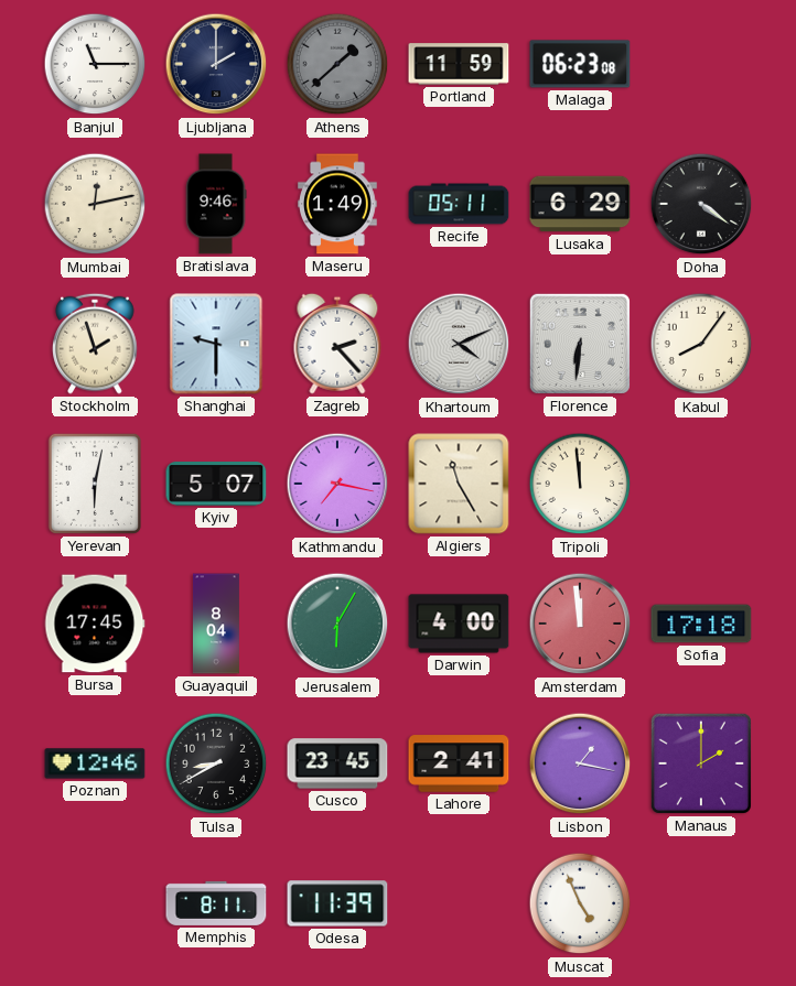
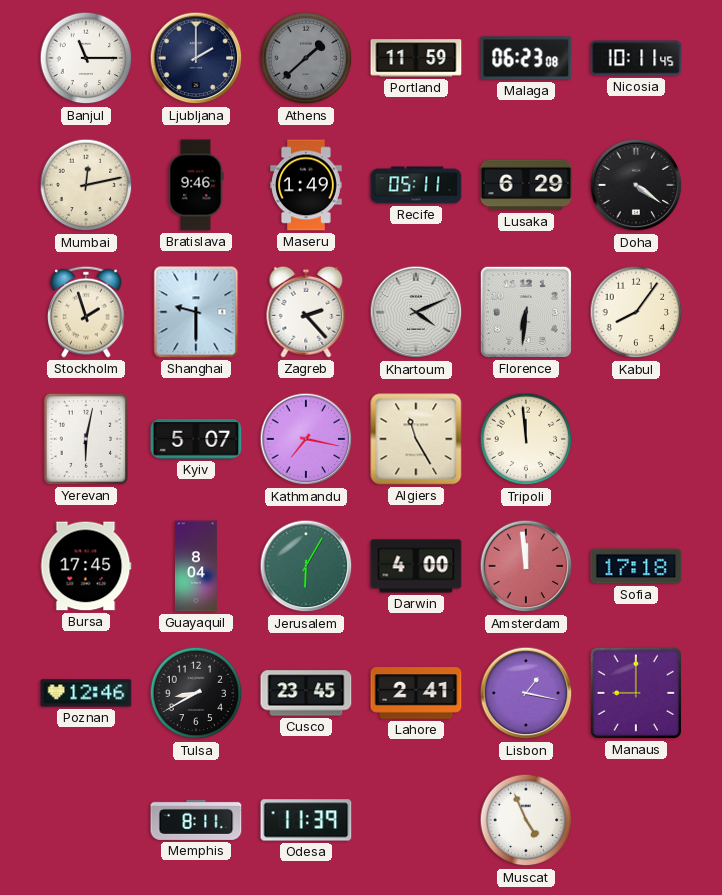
Nicosia: none -> 10:11
Manaus: 2:00 -> 9:00
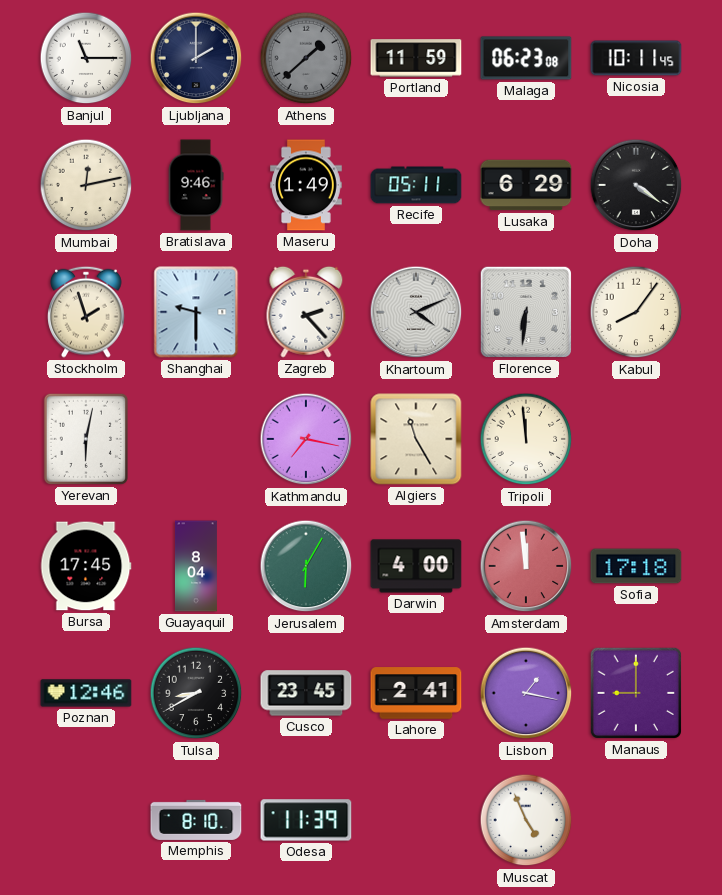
Kyiv: 5:07 -> none
Memphis: 8:11 -> 8:10
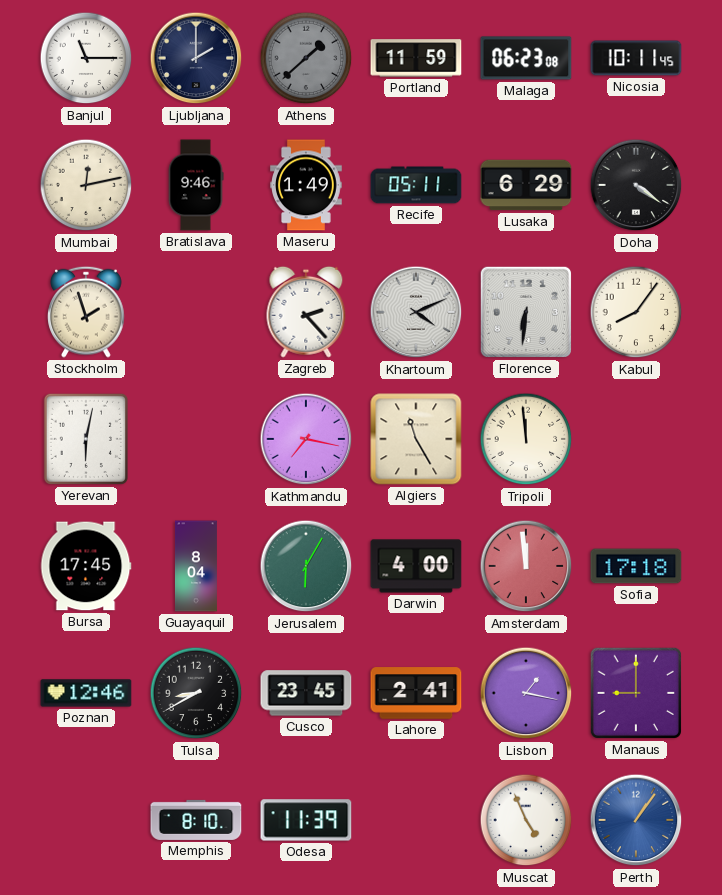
Shanghai: 9:30 -> none
Perth: none -> 1:06
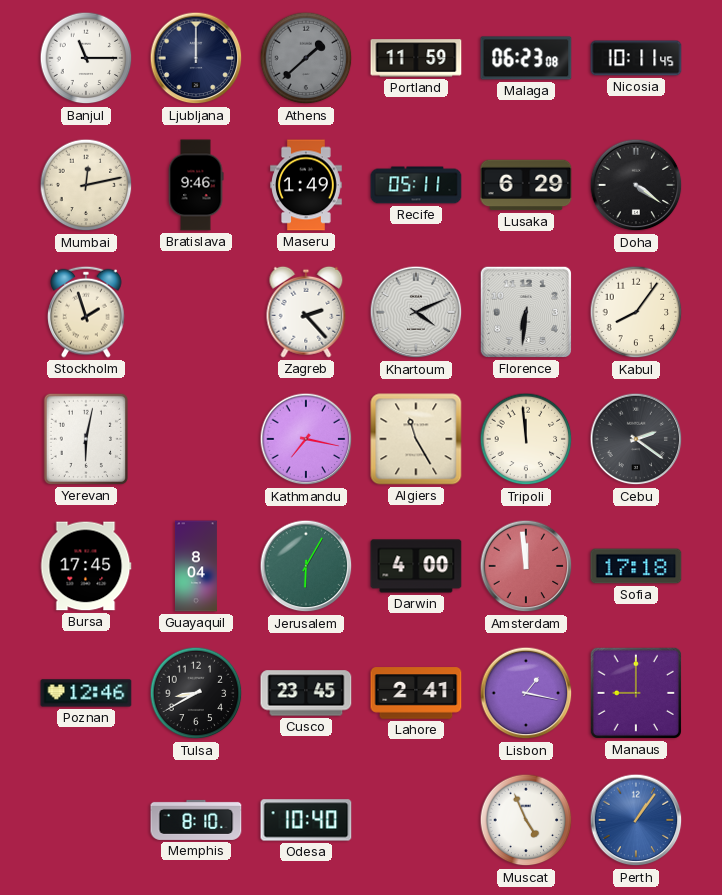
Ljubljana: 2:00 -> 12:00
Cebu: none -> 2:21
Odesa: 11:39 -> 10:40
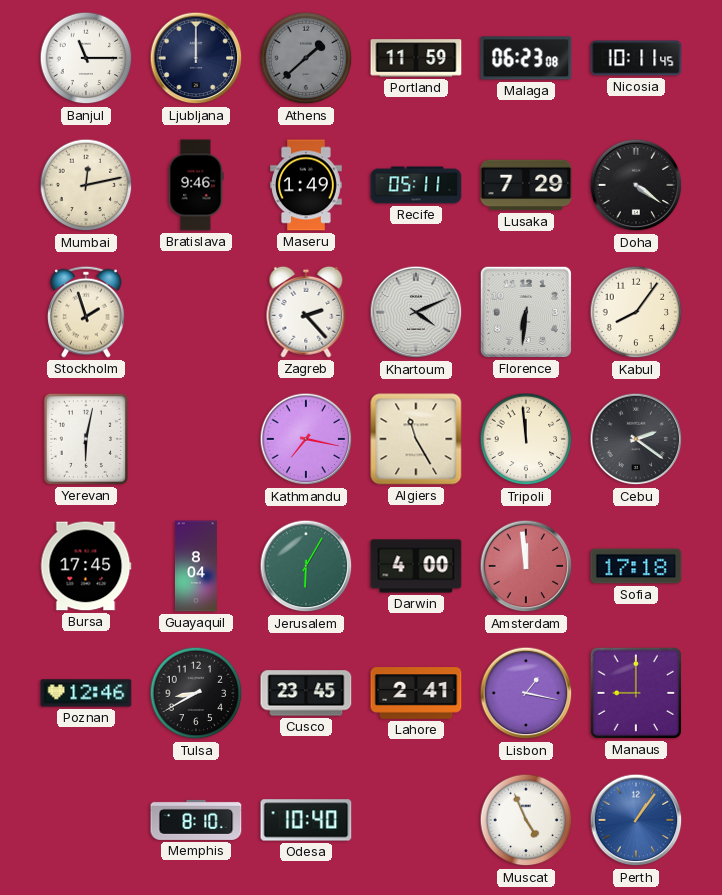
Lusaka: 6:29 -> 7:29
